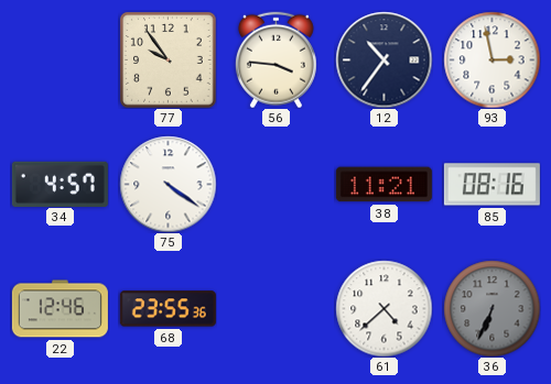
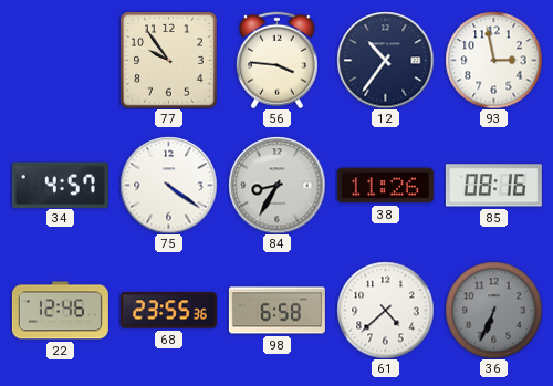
84: none -> 8:35
38: 11:21 -> 11:26
98: none -> 6:58
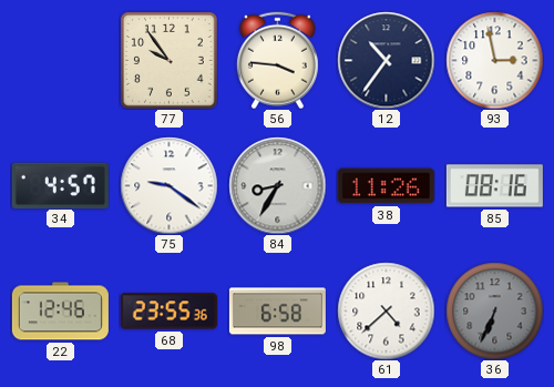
75: 4:21 -> 9:21
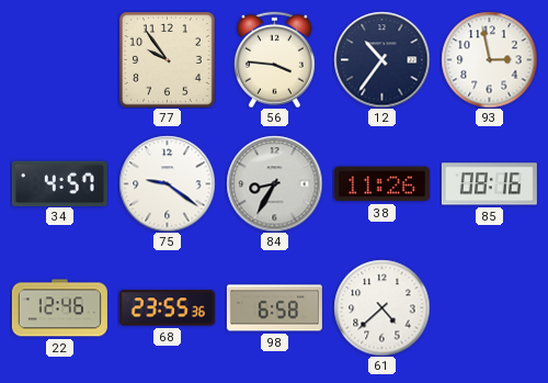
36: 6:34 -> none
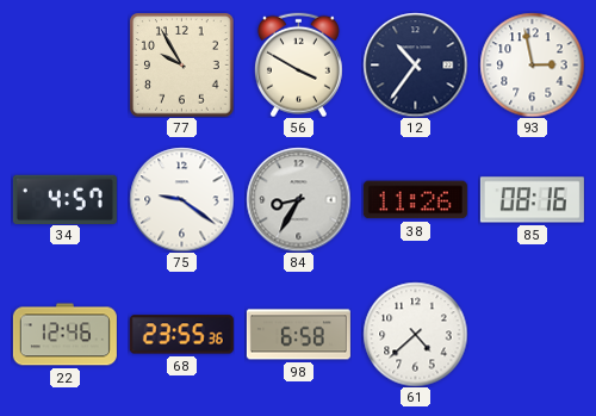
77: 9:54 -> 9:55
56: 3:46 -> 3:50
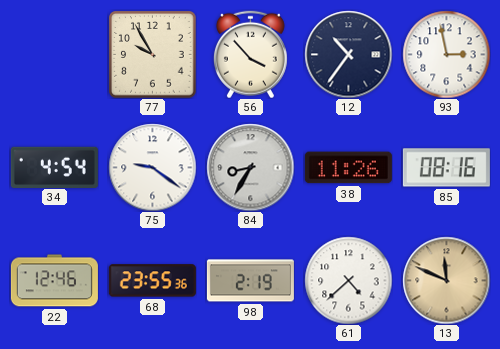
56: 3:50 -> 3:53
34: 4:57 -> 4:54
98: 6:58 -> 2:19
13: none -> 11:49
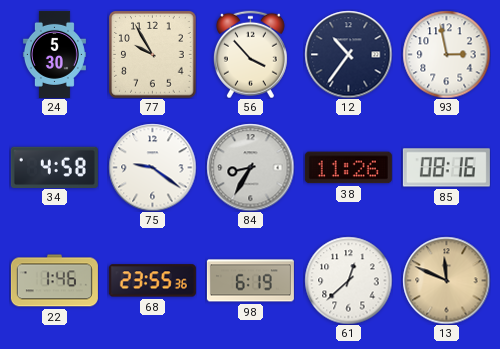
24: none -> 5:30
34: 4:54 -> 4:58
22: 12:46 -> 1:46
98: 2:19 -> 6:19
61: 4:38 -> 12:38
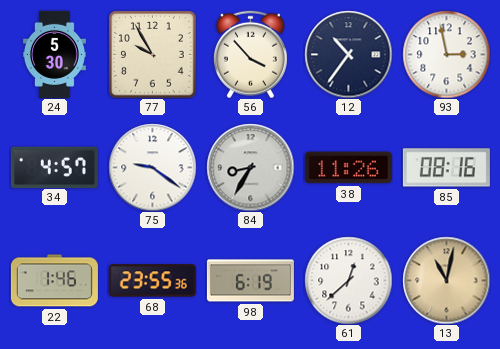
34: 4:58 -> 4:57
13: 11:49 -> 11:02
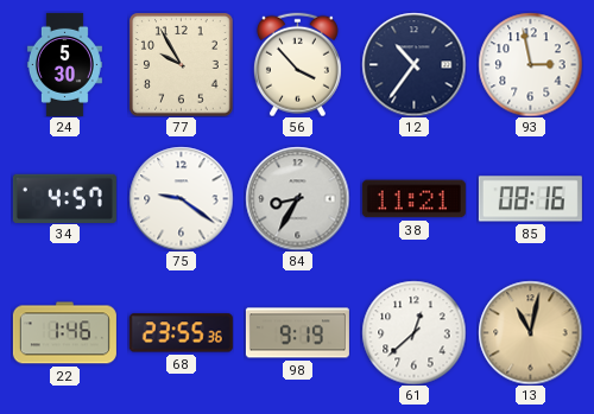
38: 11:26 -> 11:21
98: 6:19 -> 9:19
